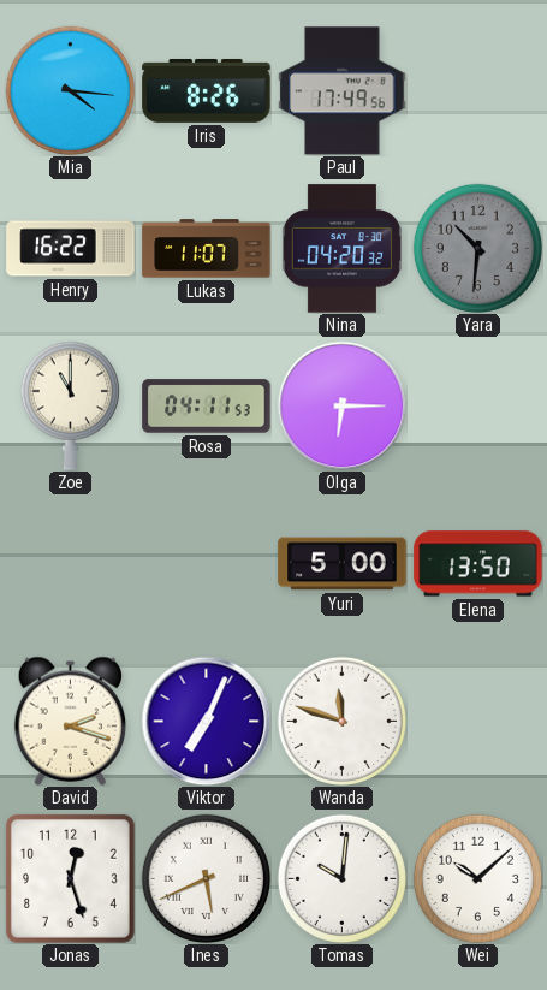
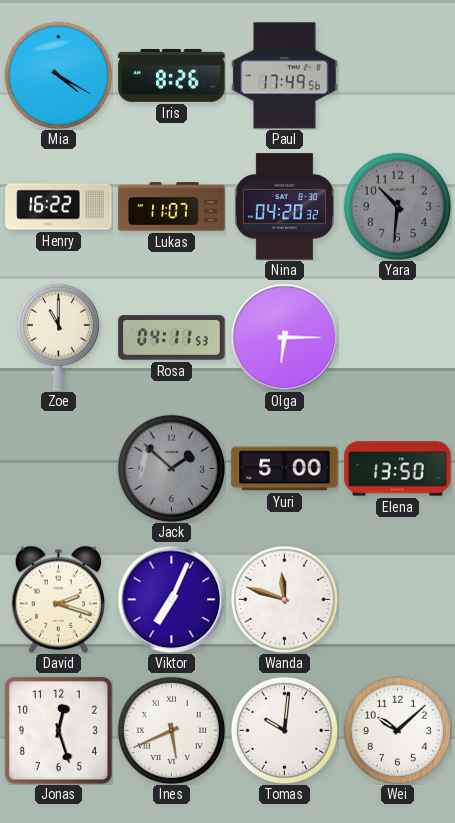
Mia: 4:16 -> 4:20
Jack: none -> 1:52
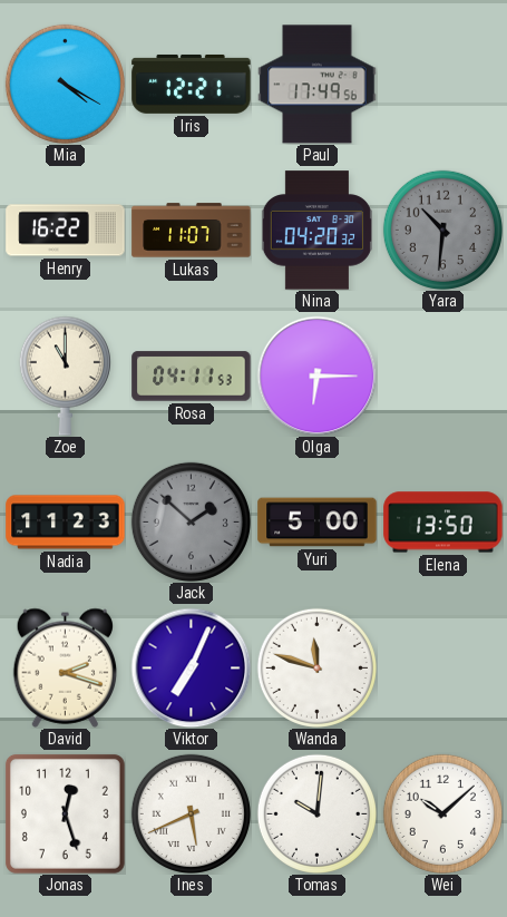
Iris: 8:26 -> 12:21
Nadia: none -> 11:23
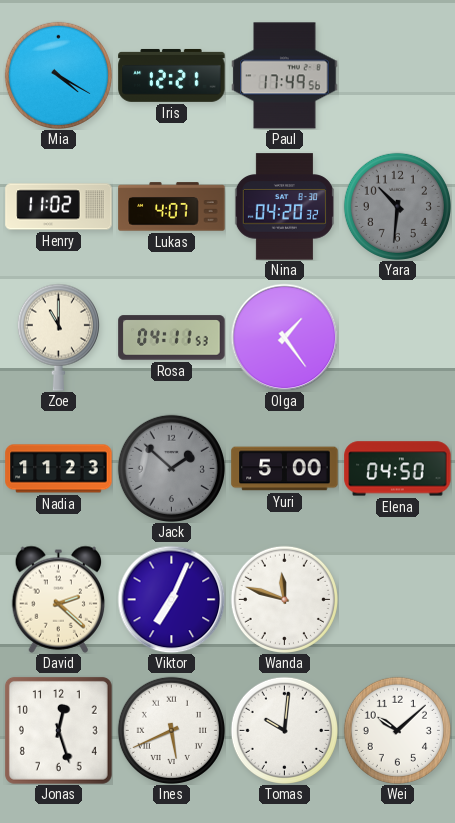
Henry: 16:22 -> 11:02
Lukas: 11:07 -> 4:07
Olga: 6:15 -> 1:24
Elena: 13:50 -> 04:50
David: 2:18 -> 2:22
